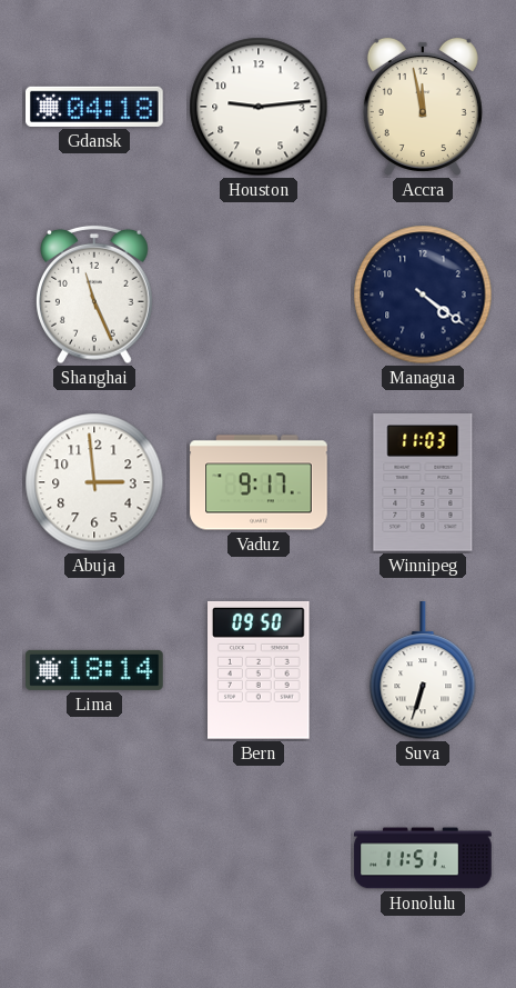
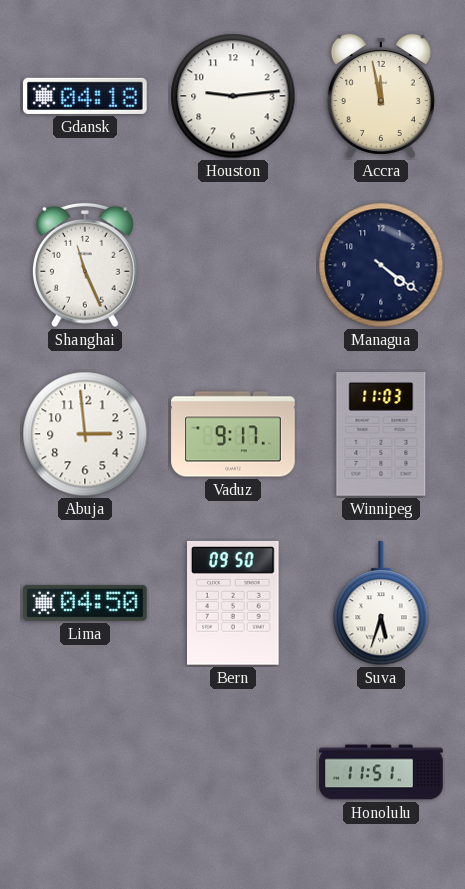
Lima: 18:14 -> 04:50
Suva: 6:33 -> 5:33
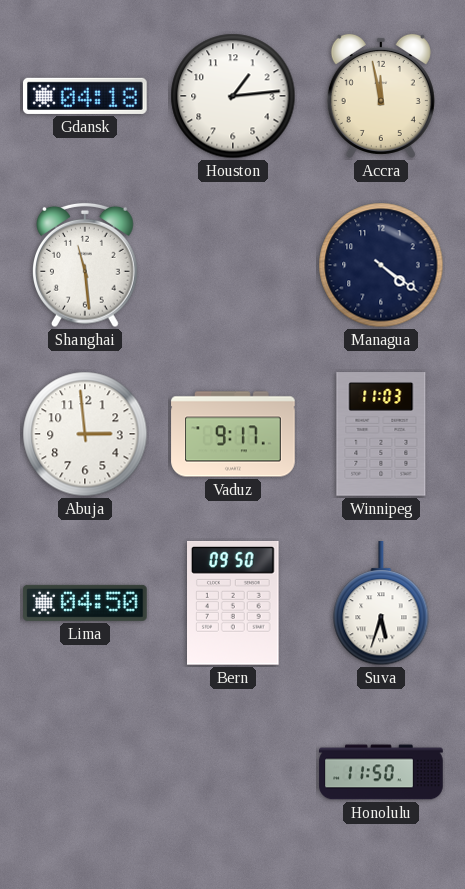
Houston: 9:14 -> 1:14
Shanghai: 11:26 -> 11:29
Honolulu: 11:51 -> 11:50
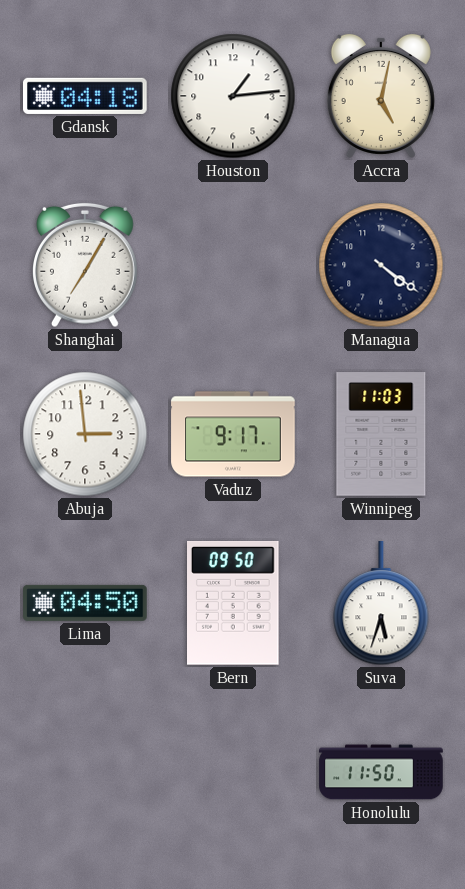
Accra: 11:58 -> 5:02
Shanghai: 11:29 -> 7:05
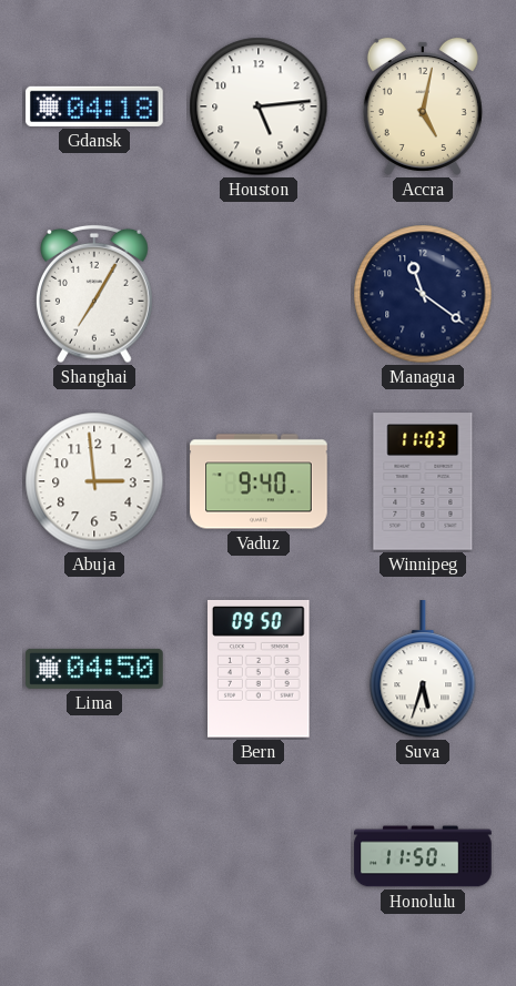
Houston: 1:14 -> 5:14
Managua: 4:21 -> 11:21
Vaduz: 9:17 -> 9:40
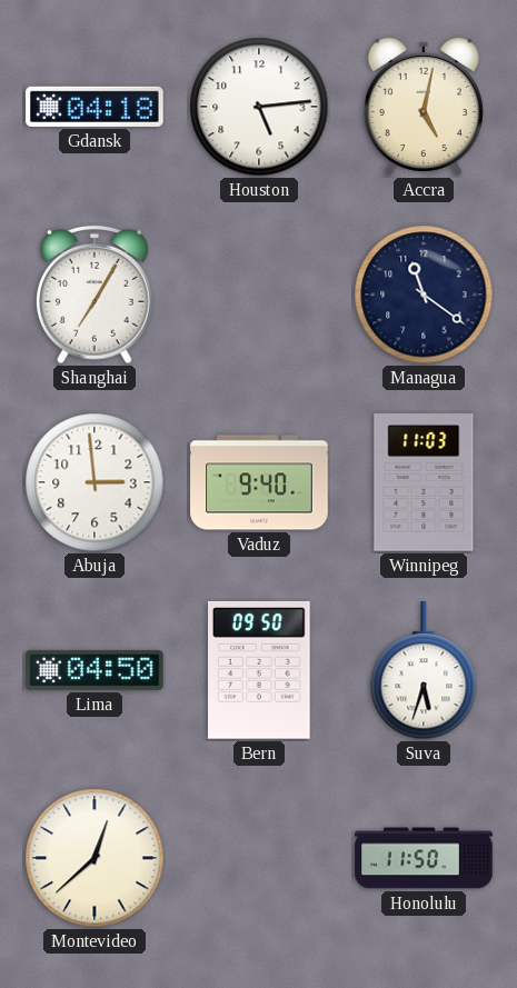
Montevideo: none -> 12:38
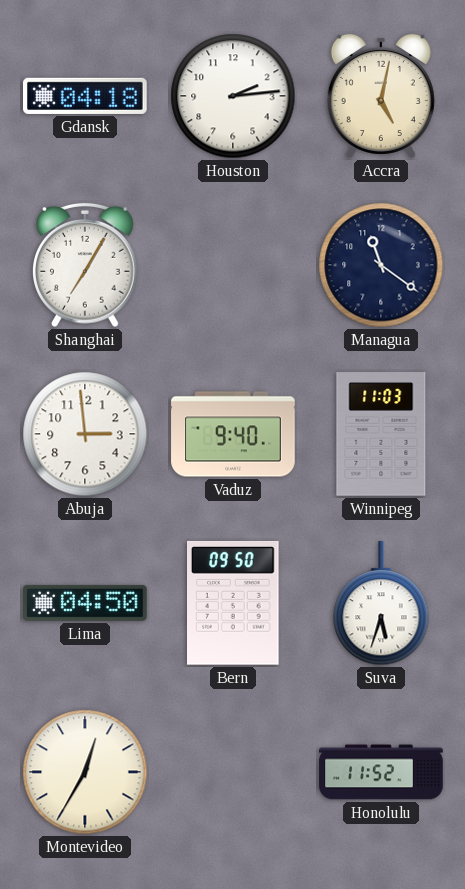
Houston: 5:14 -> 2:14
Montevideo: 12:38 -> 12:35
Honolulu: 11:50 -> 11:52
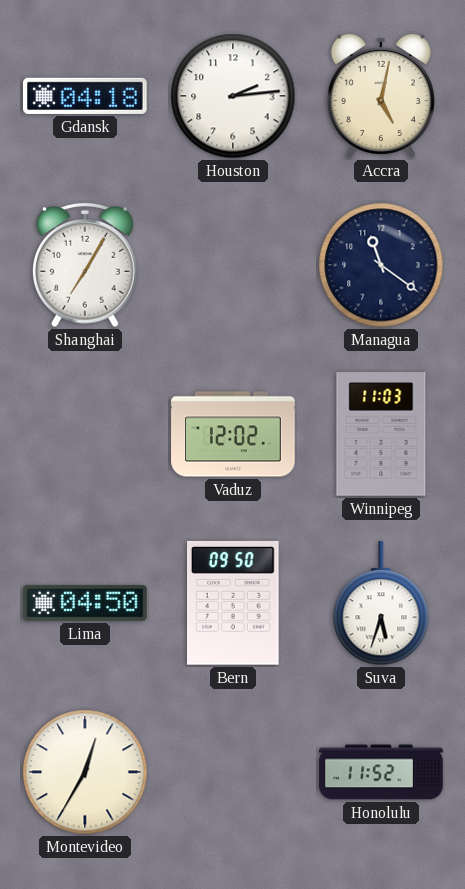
Abuja: 2:59 -> none
Vaduz: 9:40 -> 12:02
